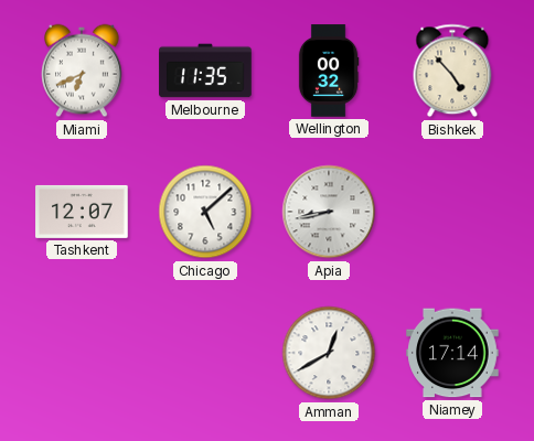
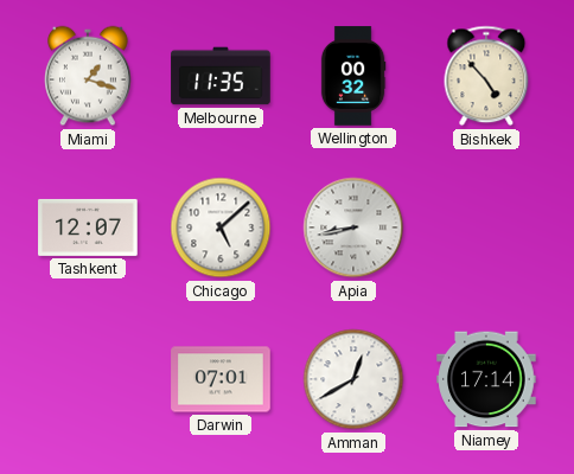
Miami: 6:41 -> 1:18
Darwin: none -> 07:01
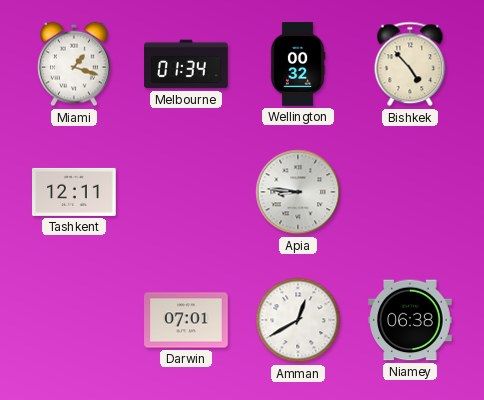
Melbourne: 11:35 -> 01:34
Tashkent: 12:07 -> 12:11
Chicago: 5:08 -> none
Apia: 8:43 -> 8:46
Niamey: 17:14 -> 06:38
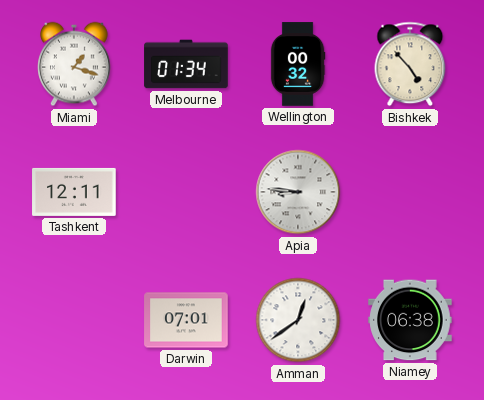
Amman: 12:40 -> 12:39
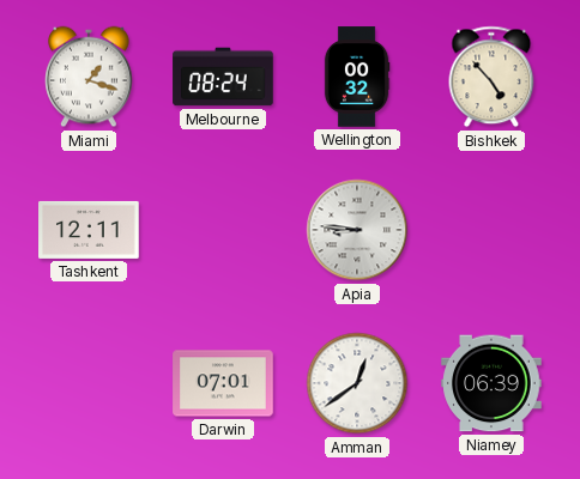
Melbourne: 01:34 -> 08:24
Niamey: 06:38 -> 06:39
